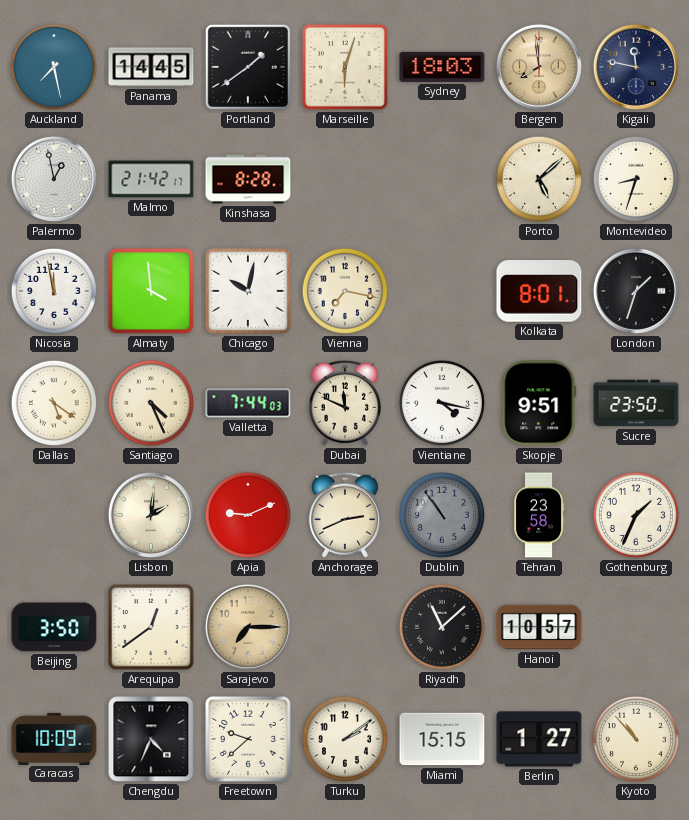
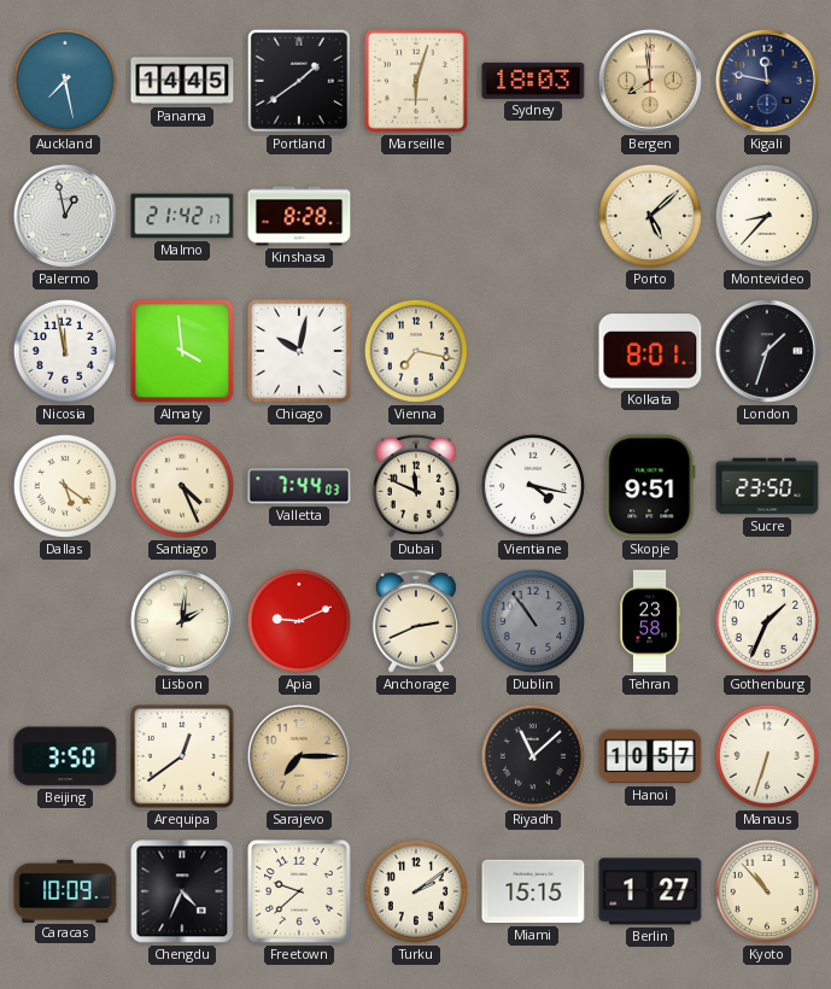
Montevideo: 8:33 -> 8:37
Manaus: none -> 6:33
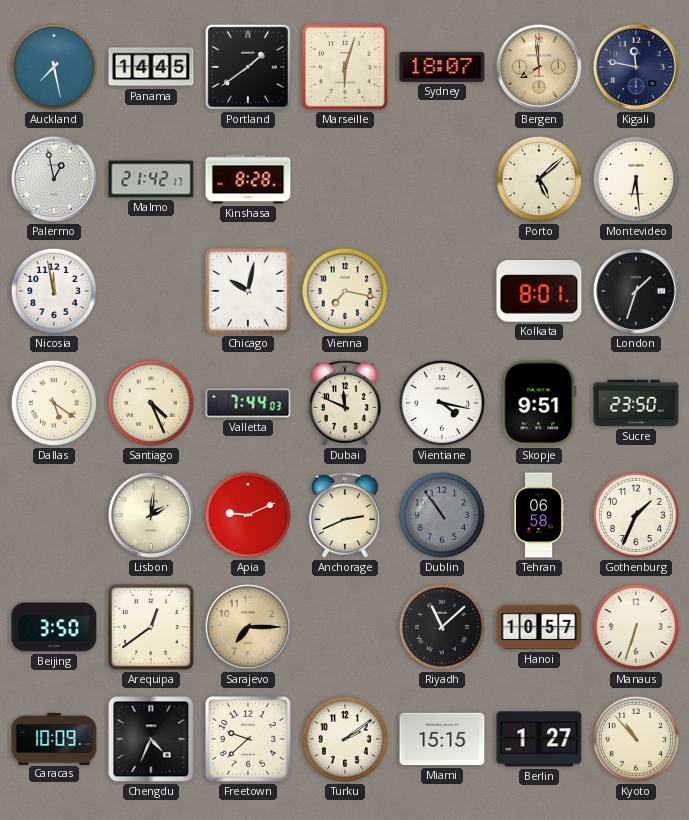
Sydney: 18:03 -> 18:07
Montevideo: 8:37 -> 6:29
Almaty: 3:59 -> none
Tehran: 23:58 -> 06:58
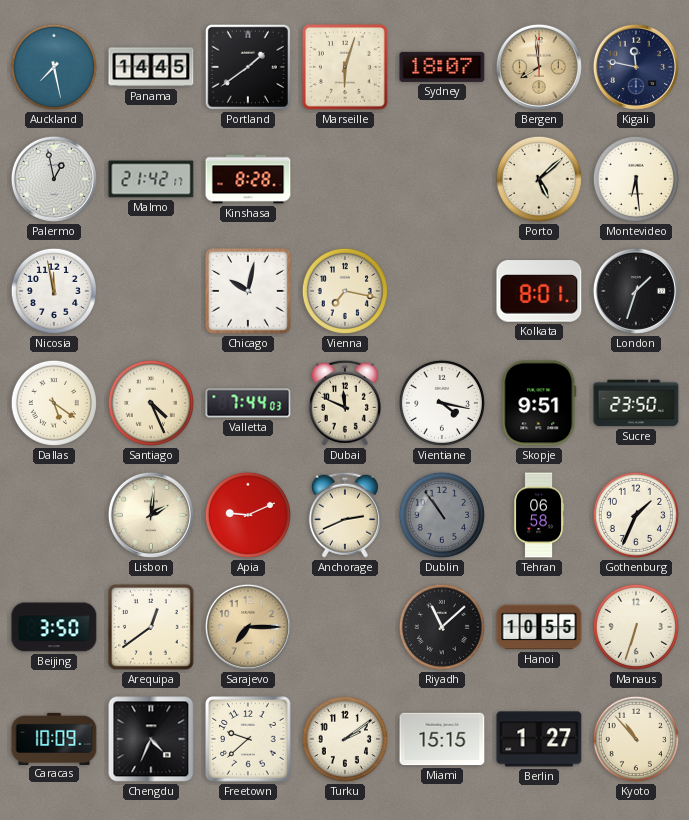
Hanoi: 10:57 -> 10:55
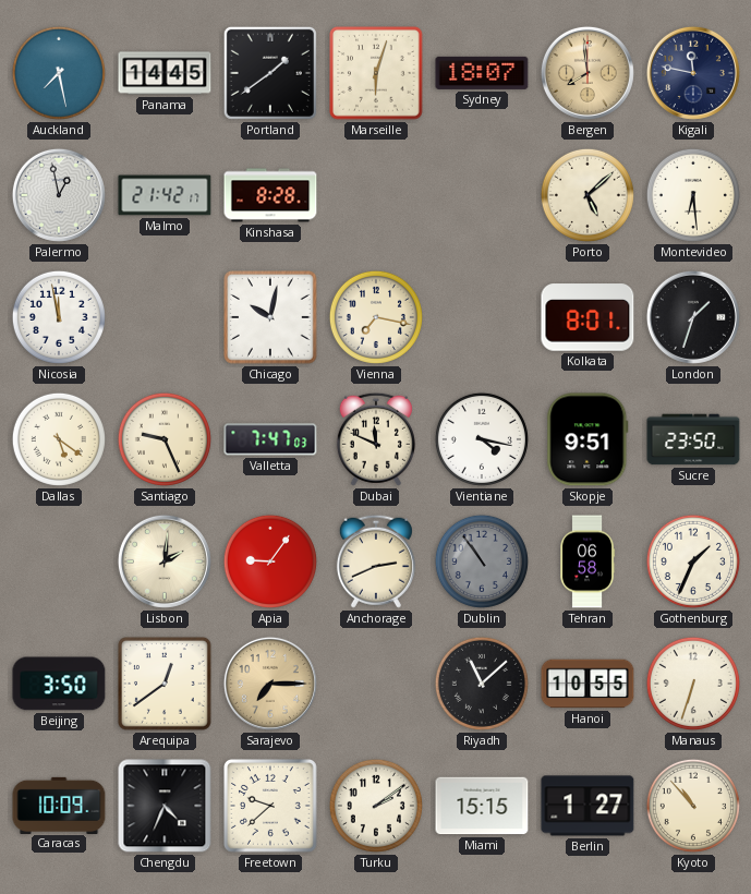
Santiago: 4:26 -> 9:26
Valletta: 7:44 -> 7:47
Apia: 9:11 -> 9:06
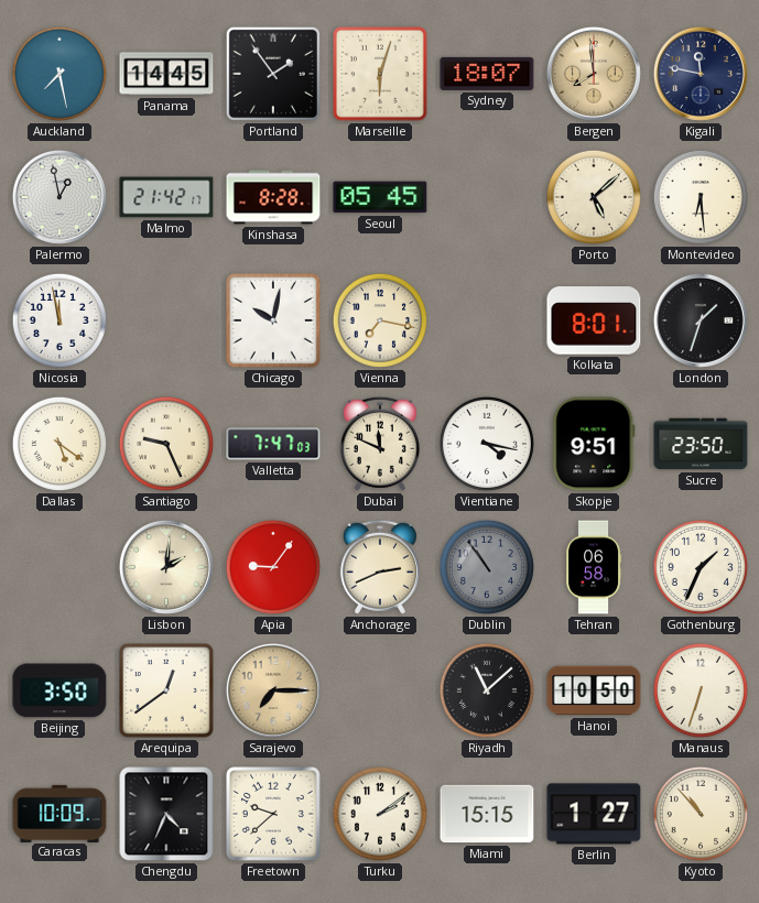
Portland: 1:39 -> 1:54
Seoul: none -> 05:45
Hanoi: 10:55 -> 10:50
